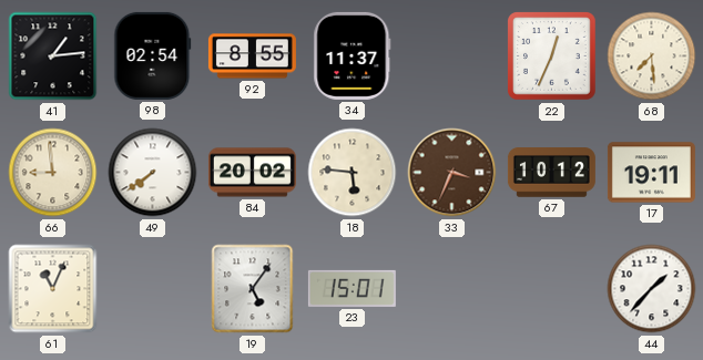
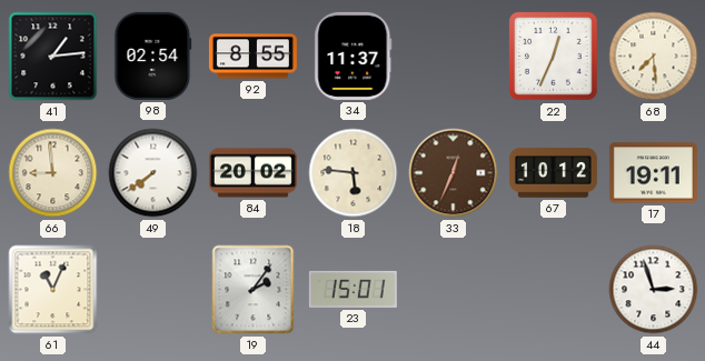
33: 3:34 -> 12:34
19: 5:06 -> 2:06
44: 1:37 -> 2:57
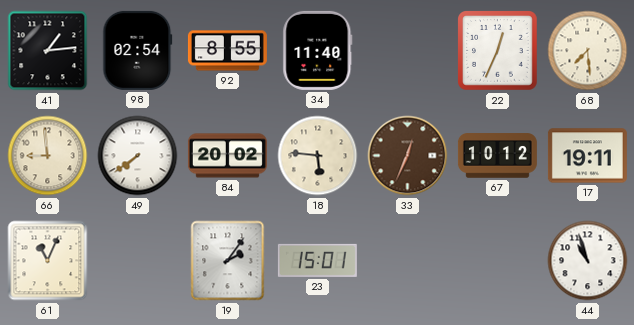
34: 11:37 -> 11:40
44: 2:57 -> 10:57
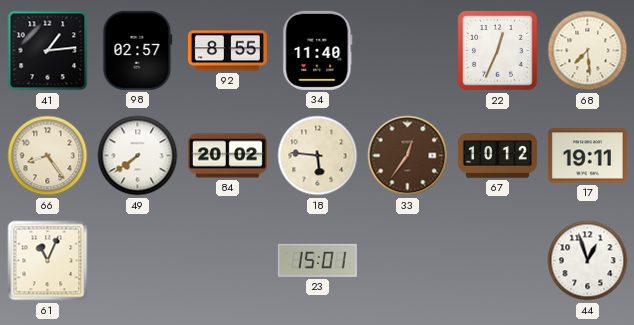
98: 02:54 -> 02:57
66: 8:59 -> 8:24
33: 12:34 -> 12:36
19: 2:06 -> none
44: 10:57 -> 12:57
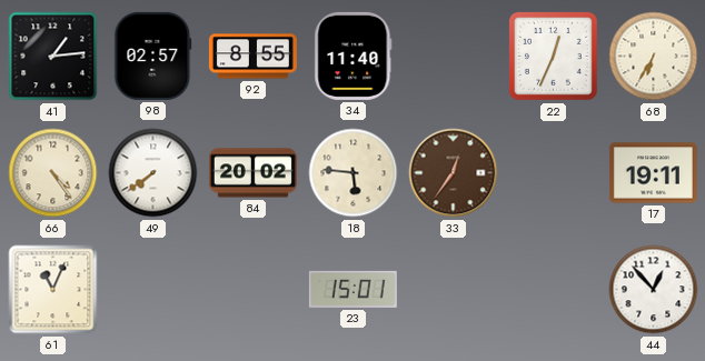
68: 7:29 -> 6:35
66: 8:24 -> 4:24
67: 10:12 -> none
44: 12:57 -> 12:53
